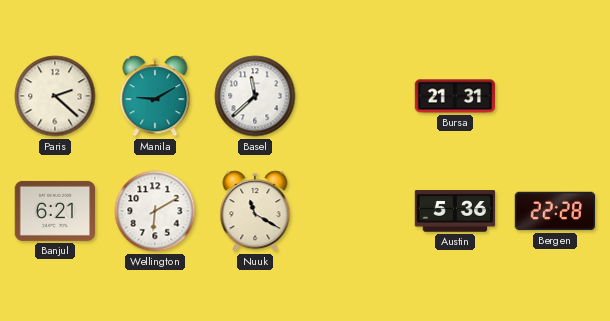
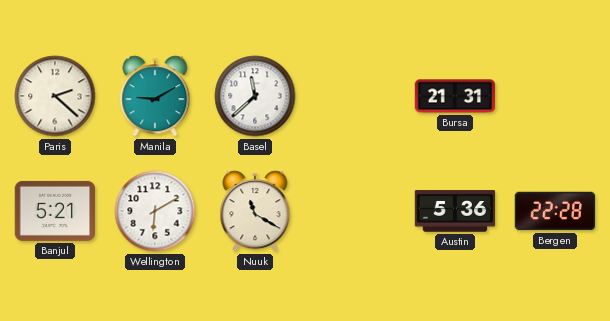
Banjul: 6:21 -> 5:21
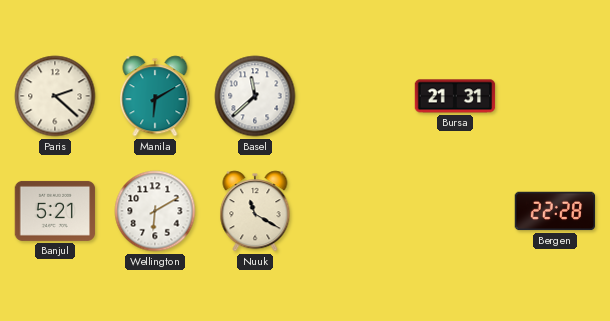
Manila: 9:10 -> 6:10
Austin: 5:36 -> none
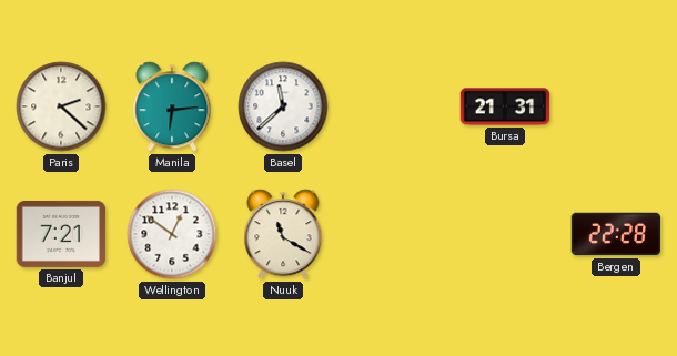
Manila: 6:10 -> 6:14
Banjul: 5:21 -> 7:21
Wellington: 6:10 -> 12:51
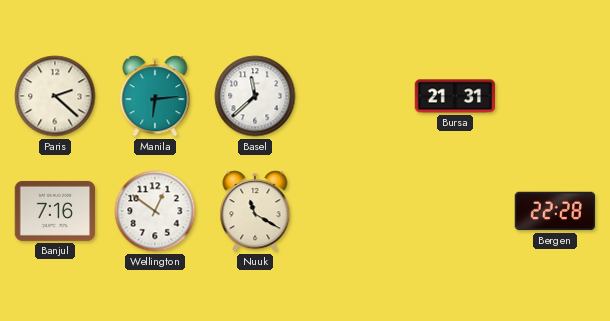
Banjul: 7:21 -> 7:16
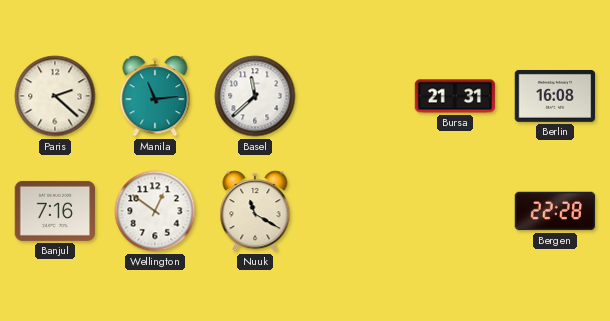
Manila: 6:14 -> 11:14
Berlin: none -> 16:08
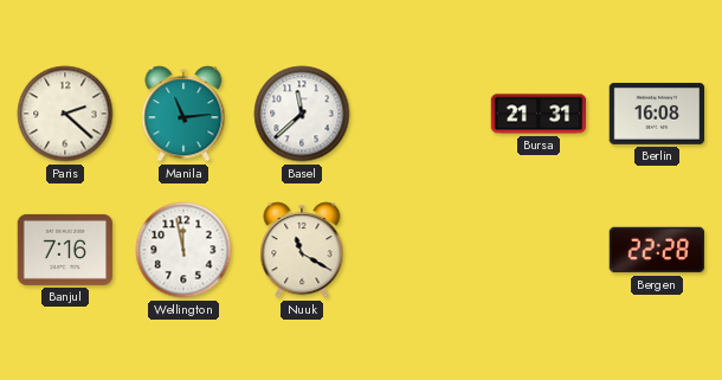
Wellington: 12:51 -> 11:58
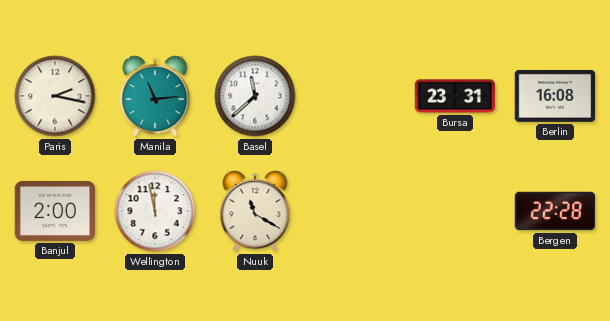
Paris: 2:22 -> 2:17
Bursa: 21:31 -> 23:31
Banjul: 7:16 -> 2:00
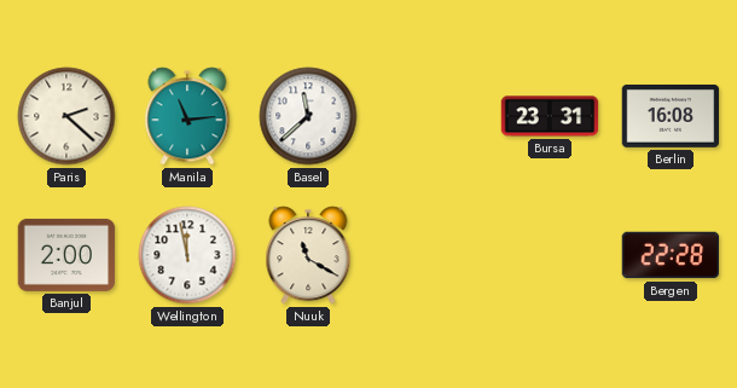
Paris: 2:17 -> 2:22
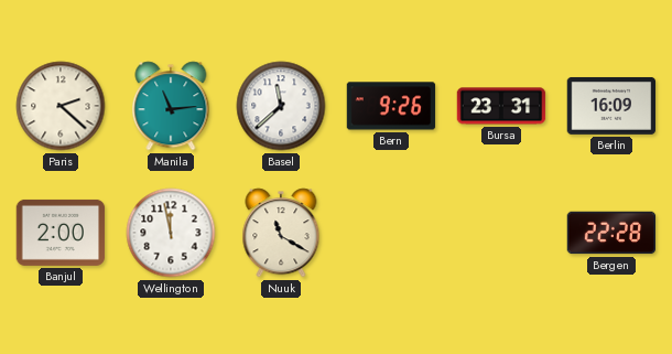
Bern: none -> 9:26
Berlin: 16:08 -> 16:09
